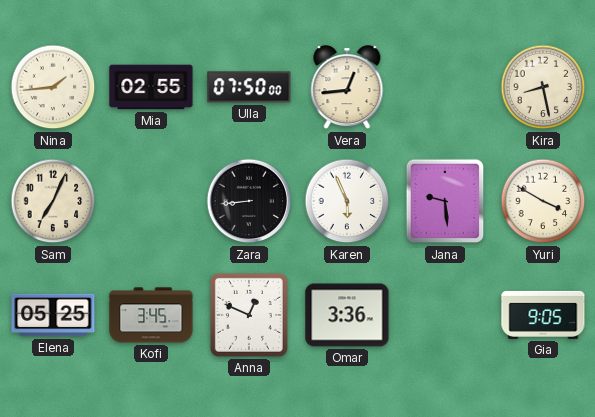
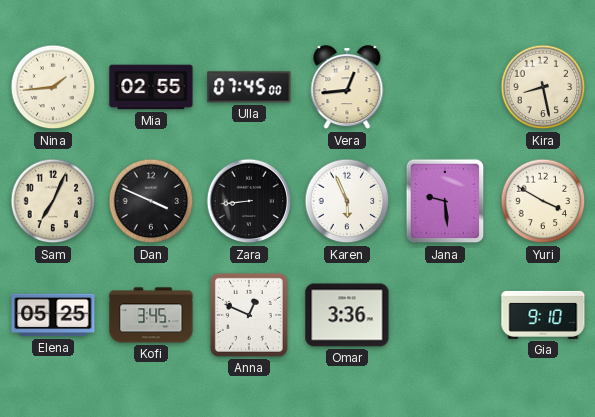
Ulla: 07:50 -> 07:45
Dan: none -> 3:49
Gia: 9:05 -> 9:10
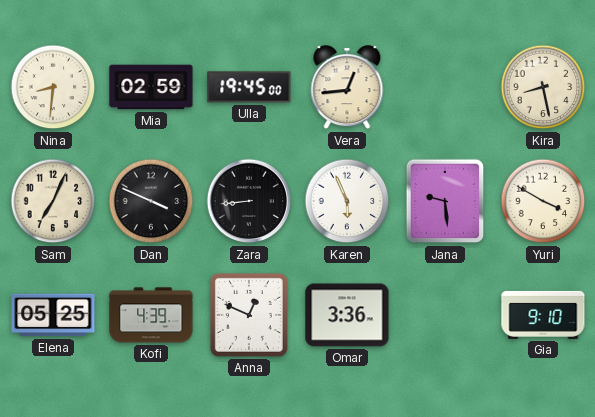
Nina: 1:44 -> 8:31
Mia: 02:55 -> 02:59
Ulla: 07:45 -> 19:45
Kofi: 3:45 -> 4:39
